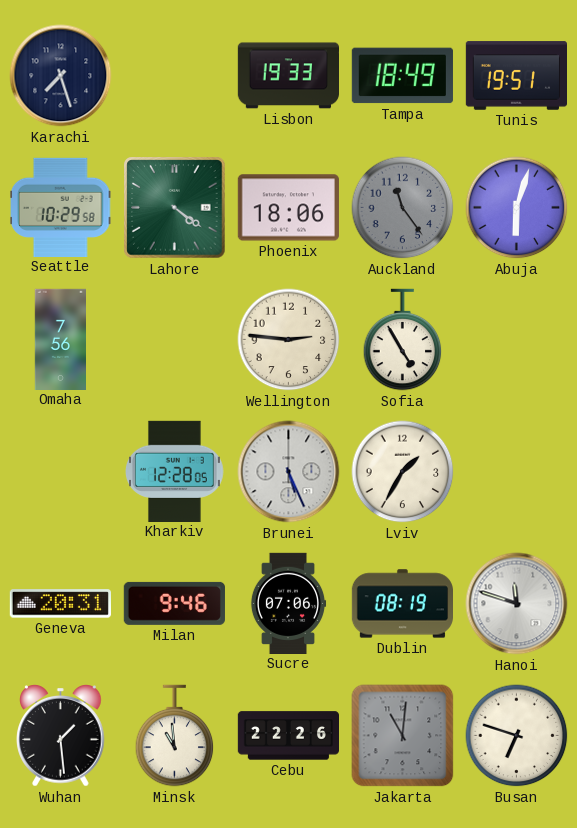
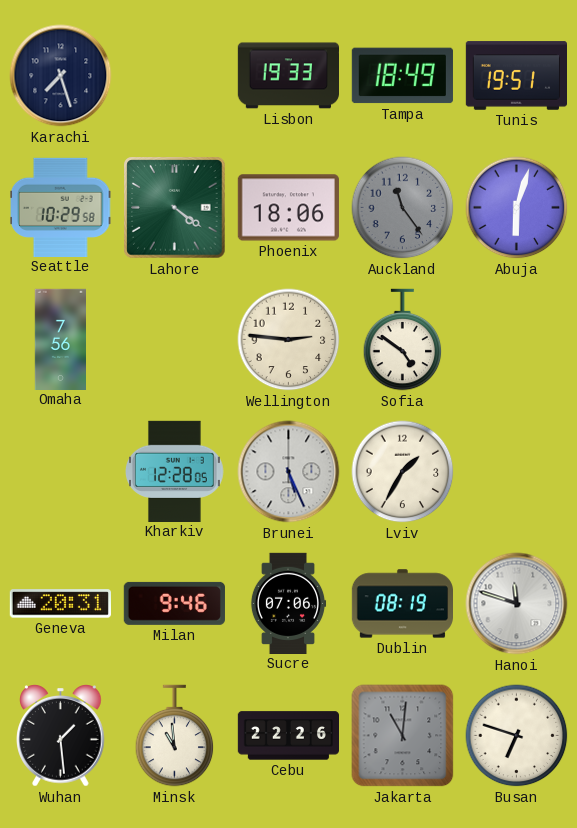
Sofia: 4:55 -> 4:51
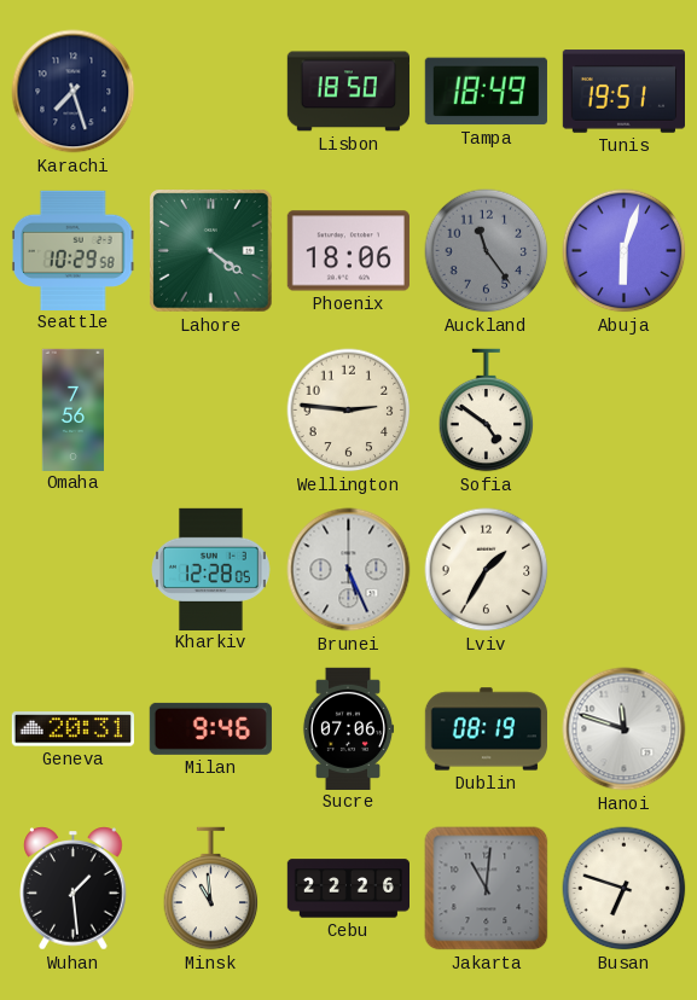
Lisbon: 19:33 -> 18:50
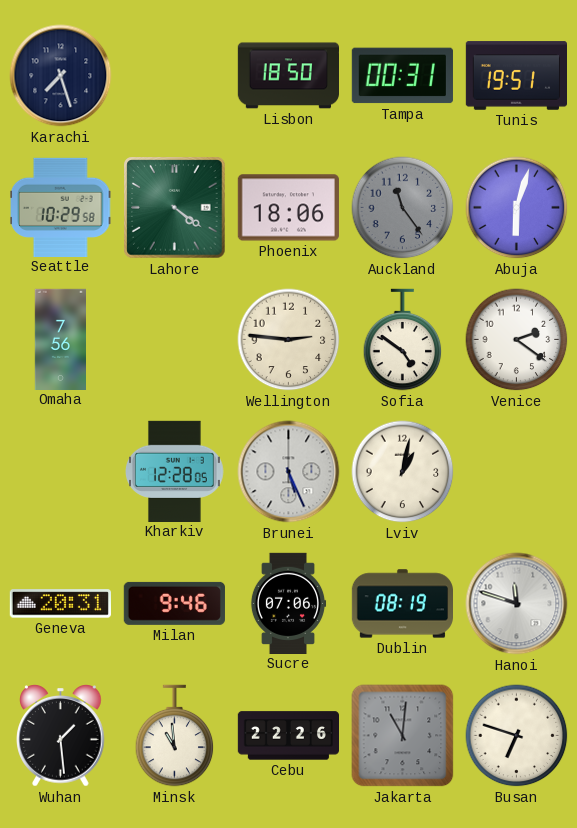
Tampa: 18:49 -> 00:31
Venice: none -> 2:21
Lviv: 1:35 -> 1:02
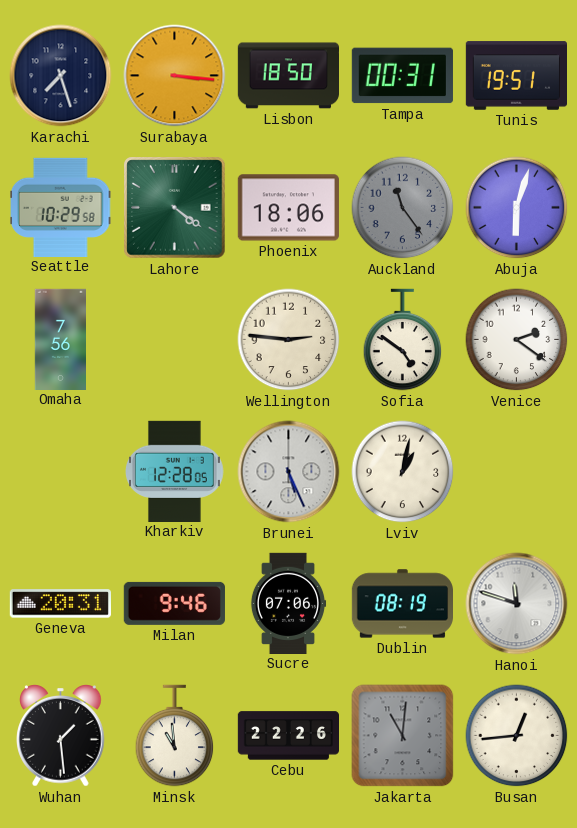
Surabaya: none -> 3:16
Busan: 6:48 -> 12:44
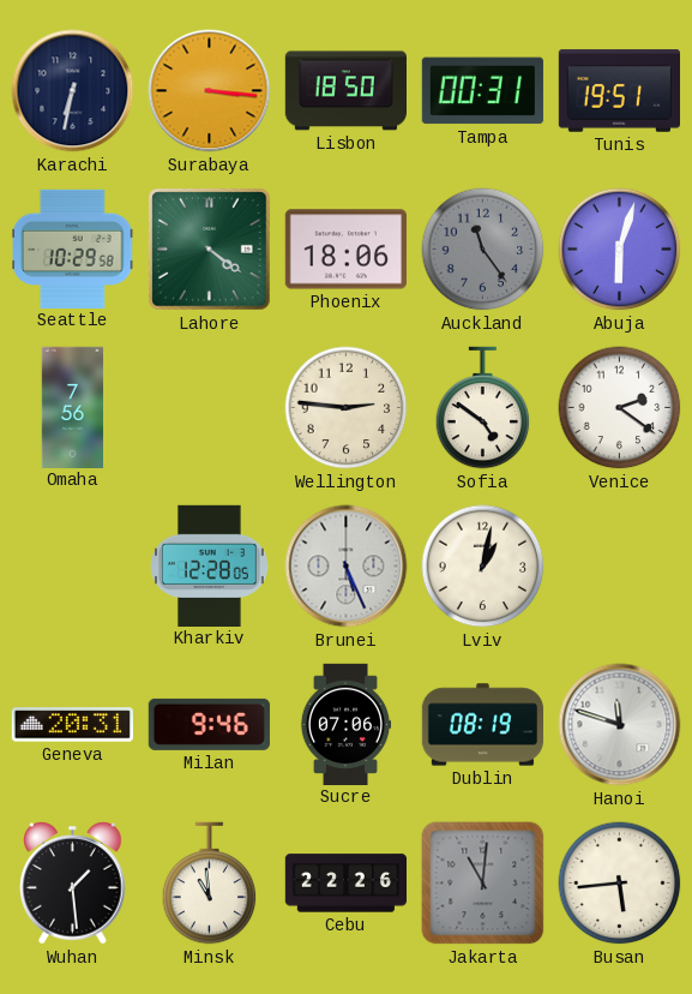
Karachi: 7:27 -> 6:32
Busan: 12:44 -> 5:44
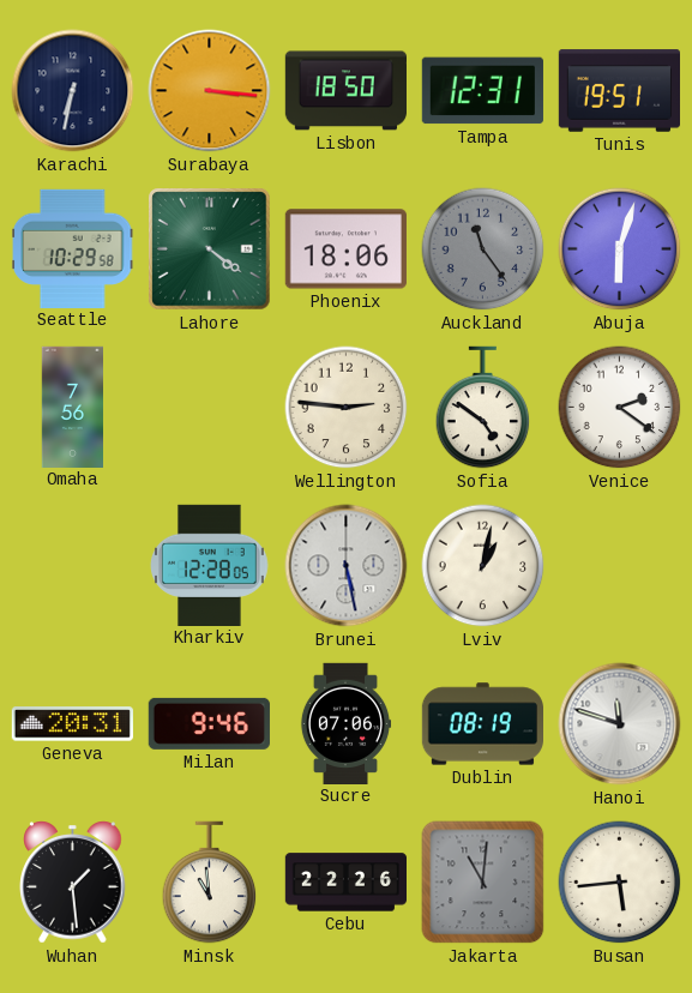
Tampa: 00:31 -> 12:31
Brunei: 5:26 -> 5:28
